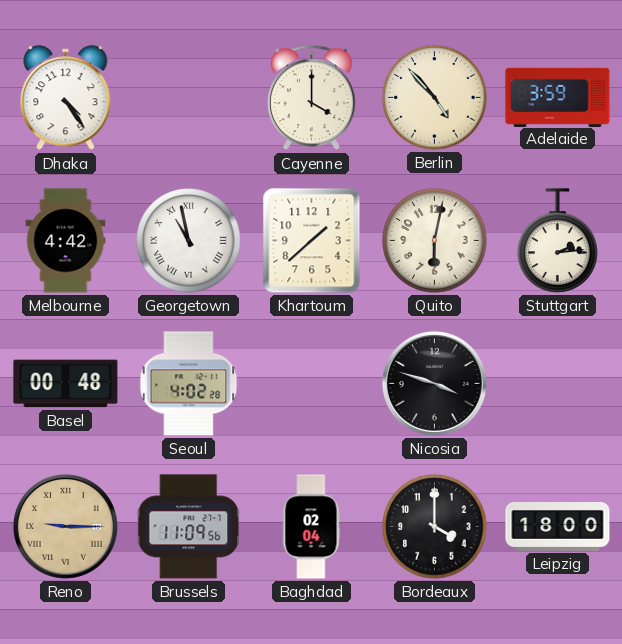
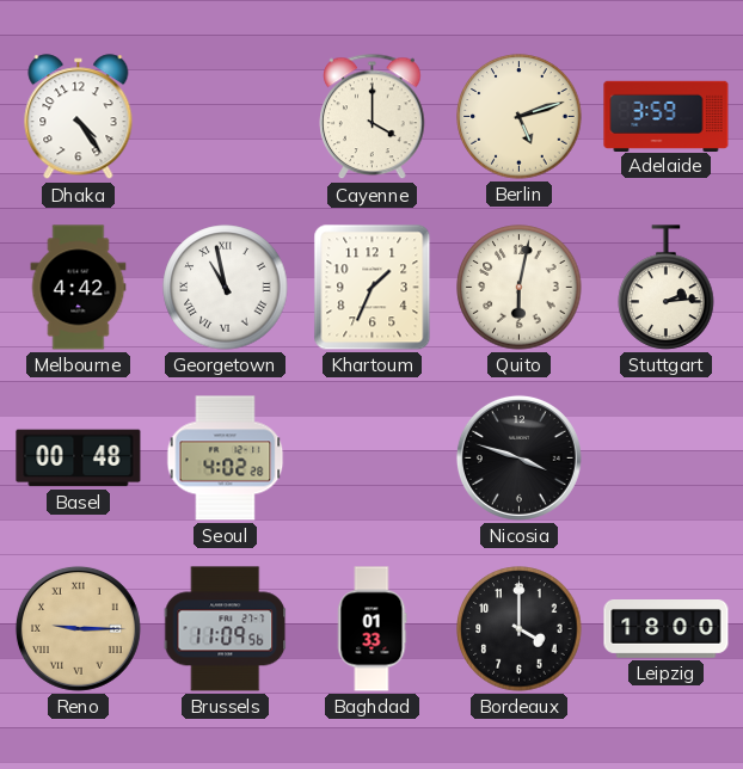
Berlin: 4:53 -> 5:12
Khartoum: 1:38 -> 1:34
Baghdad: 02:04 -> 01:33
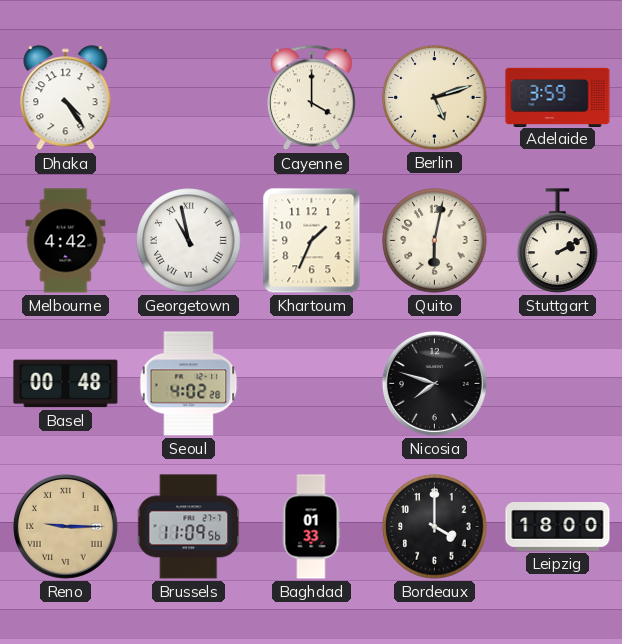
Stuttgart: 2:14 -> 2:10
Nicosia: 3:48 -> 7:48
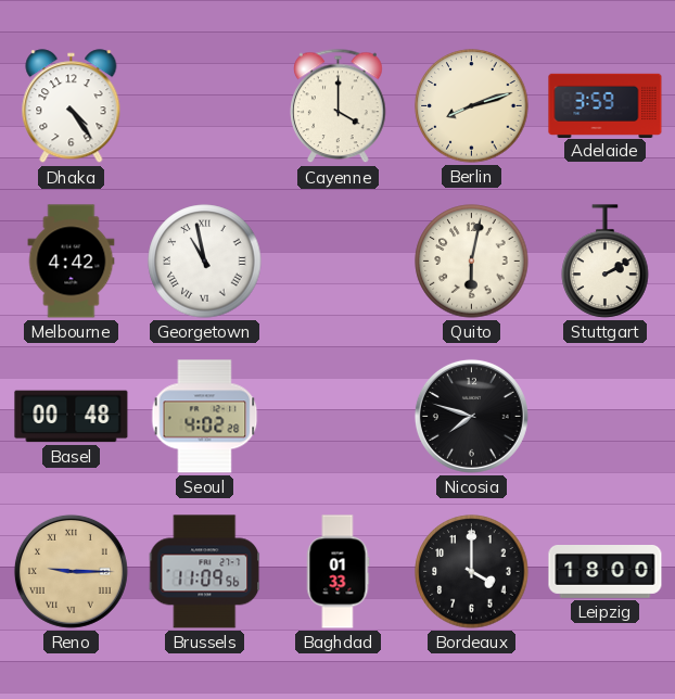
Berlin: 5:12 -> 8:12
Khartoum: 1:34 -> none
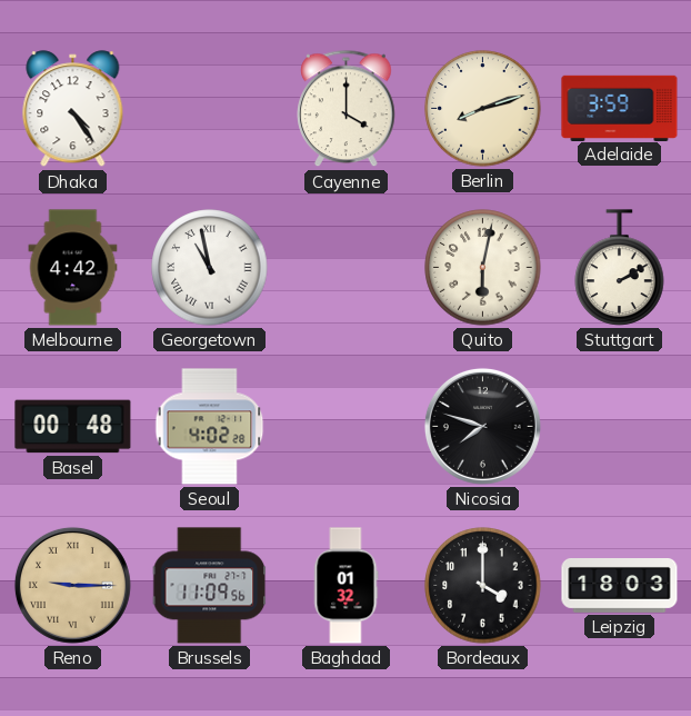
Baghdad: 01:33 -> 01:32
Leipzig: 18:00 -> 18:03
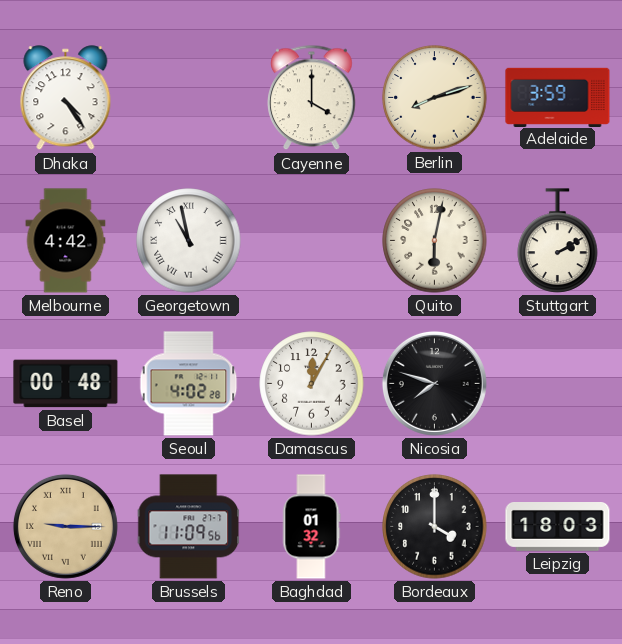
Damascus: none -> 12:05
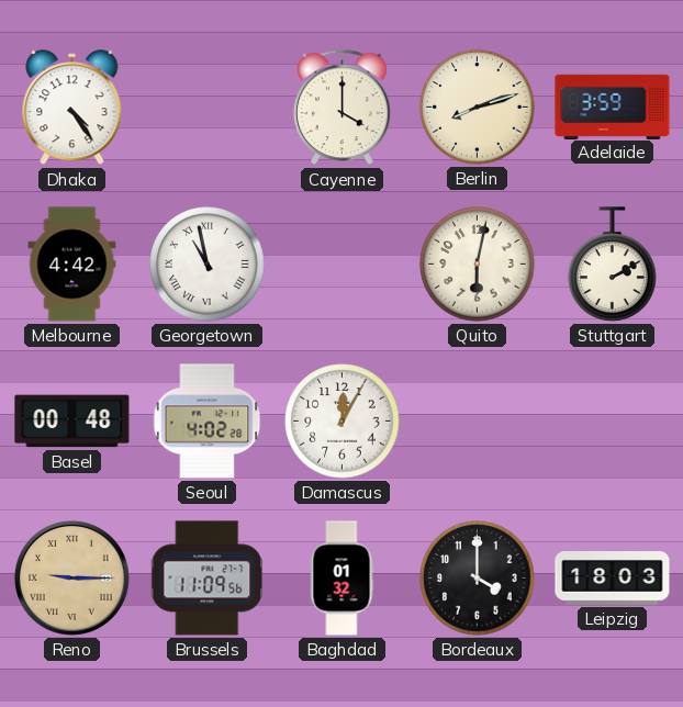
Nicosia: 7:48 -> none
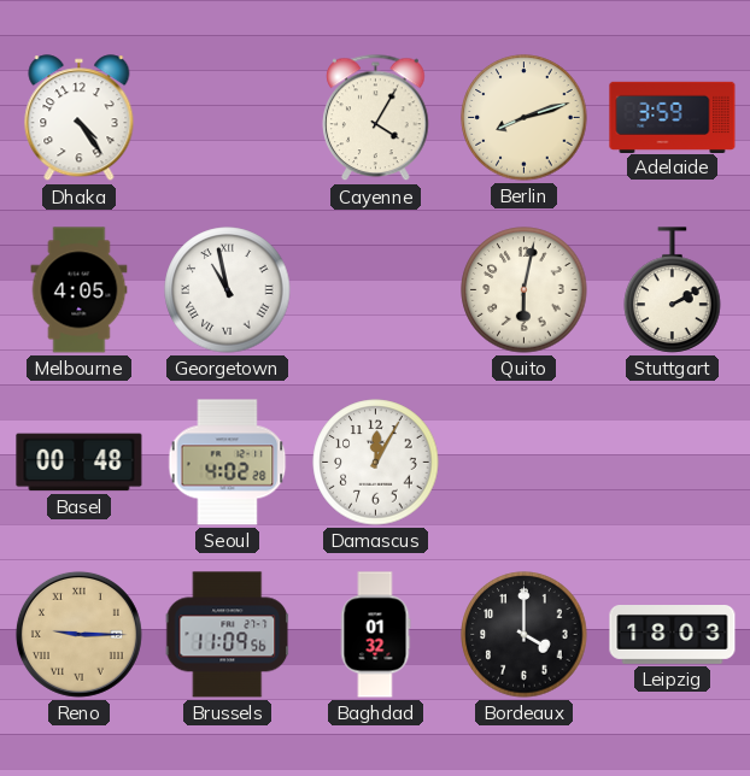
Cayenne: 4:00 -> 4:05
Melbourne: 4:42 -> 4:05
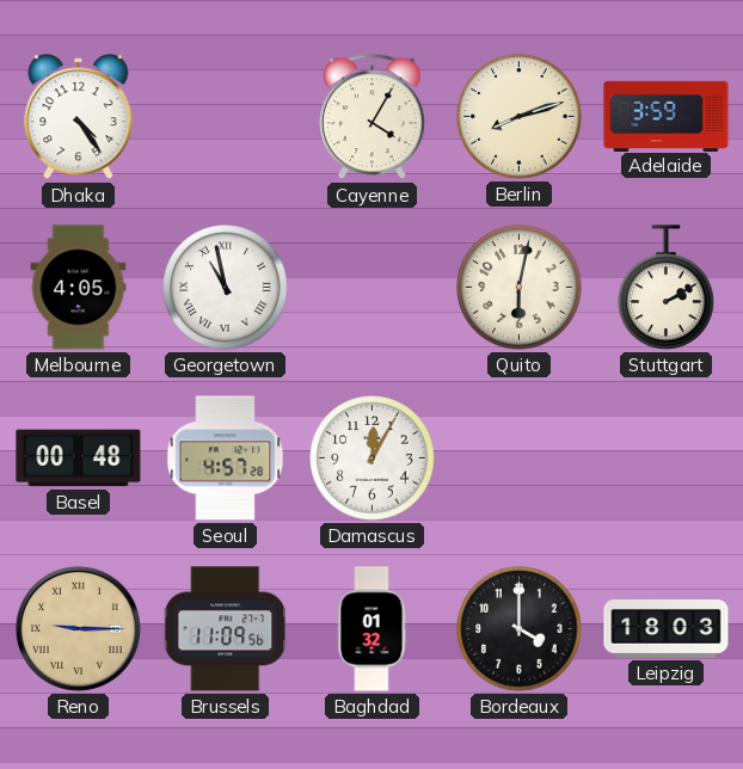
Seoul: 4:02 -> 4:57
